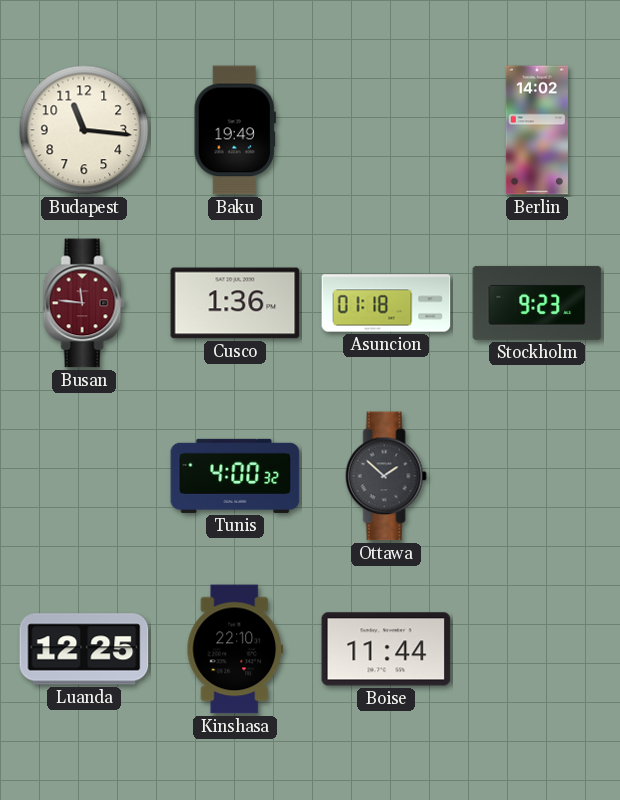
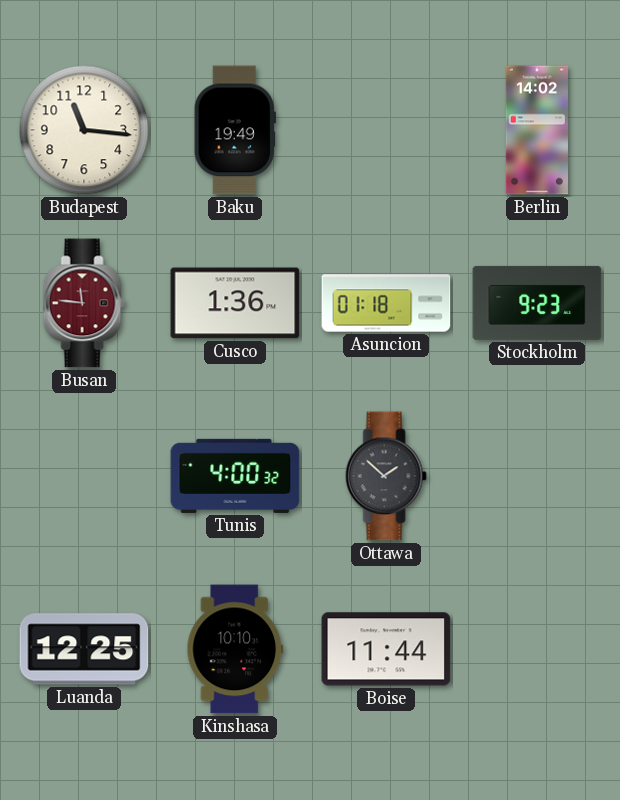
Kinshasa: 22:10 -> 10:10
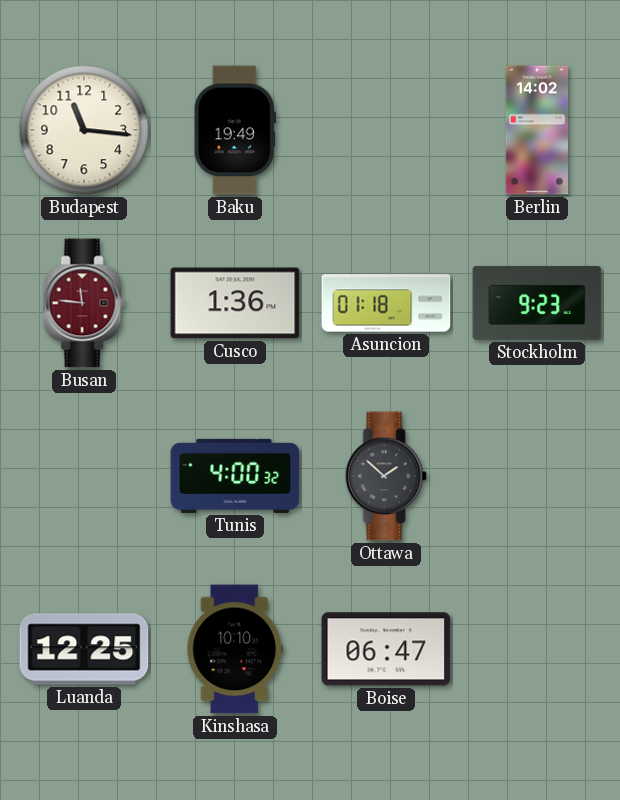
Boise: 11:44 -> 06:47
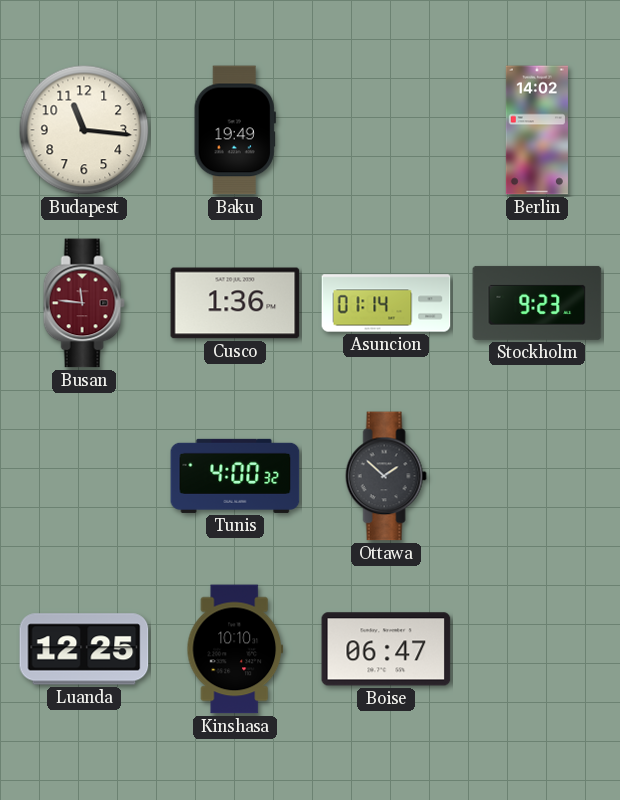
Asuncion: 01:18 -> 01:14
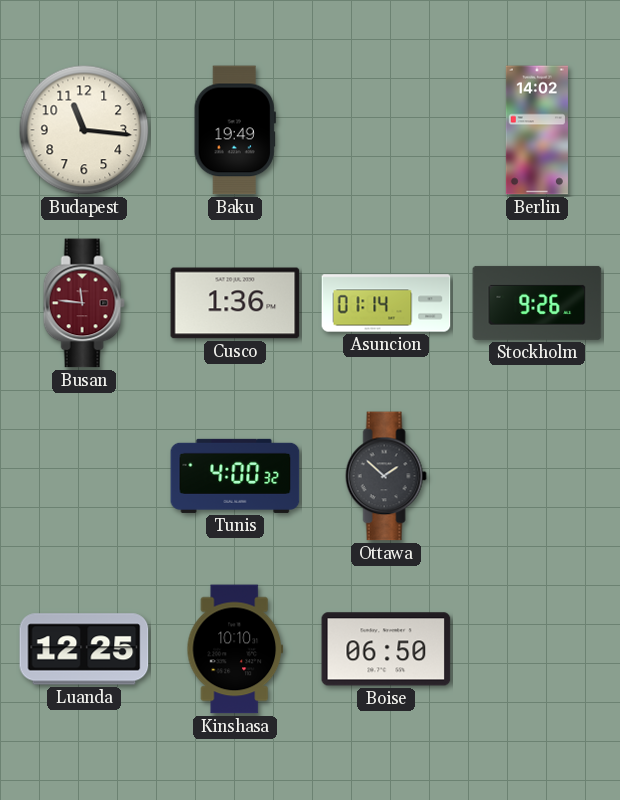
Stockholm: 9:23 -> 9:26
Boise: 06:47 -> 06:50
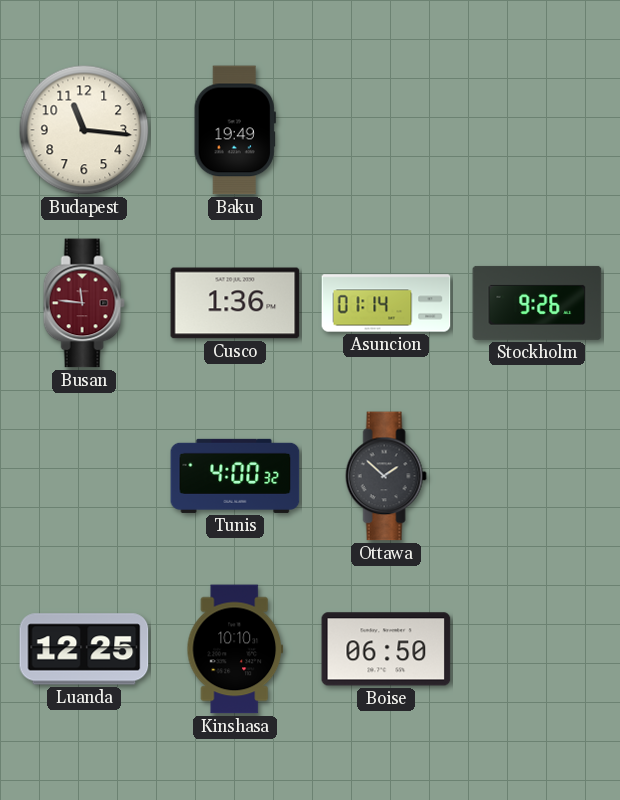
Berlin: 14:02 -> none
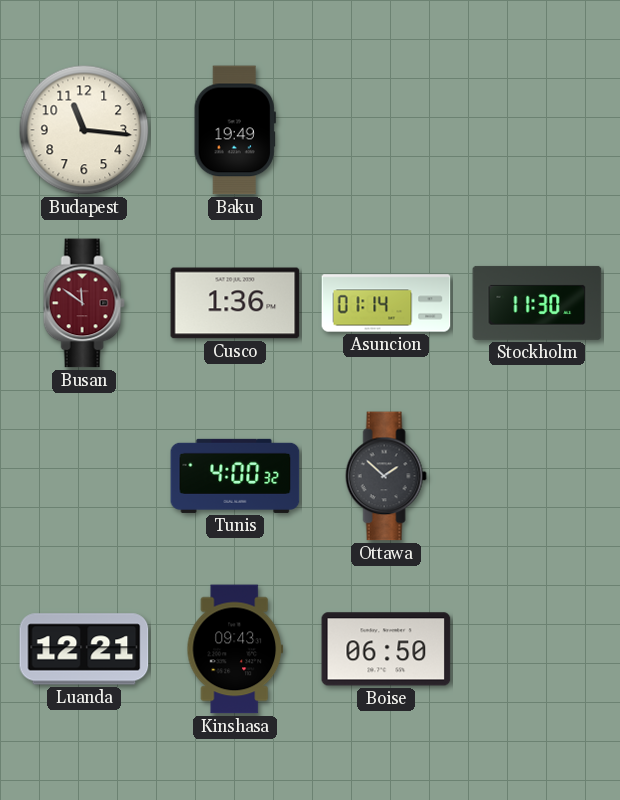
Busan: 11:46 -> 11:51
Stockholm: 9:26 -> 11:30
Luanda: 12:25 -> 12:21
Kinshasa: 10:10 -> 09:43
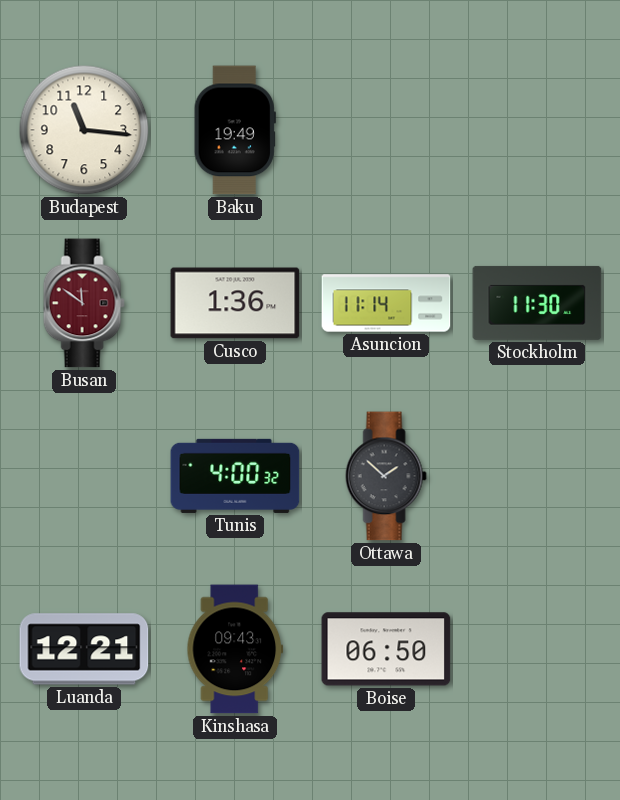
Asuncion: 01:14 -> 11:14
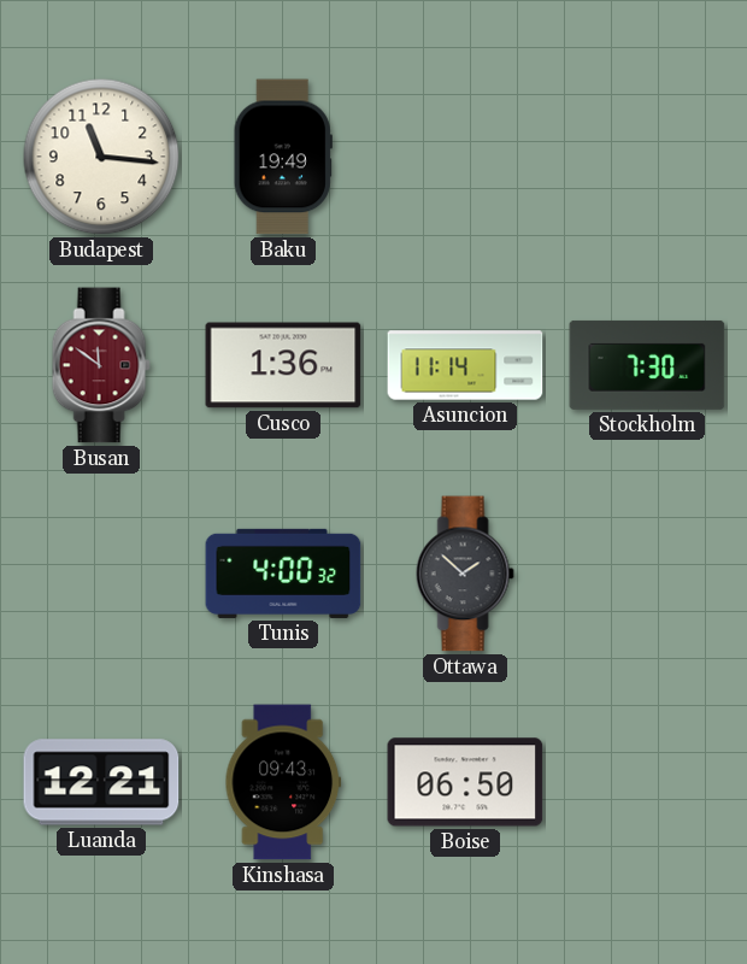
Stockholm: 11:30 -> 7:30
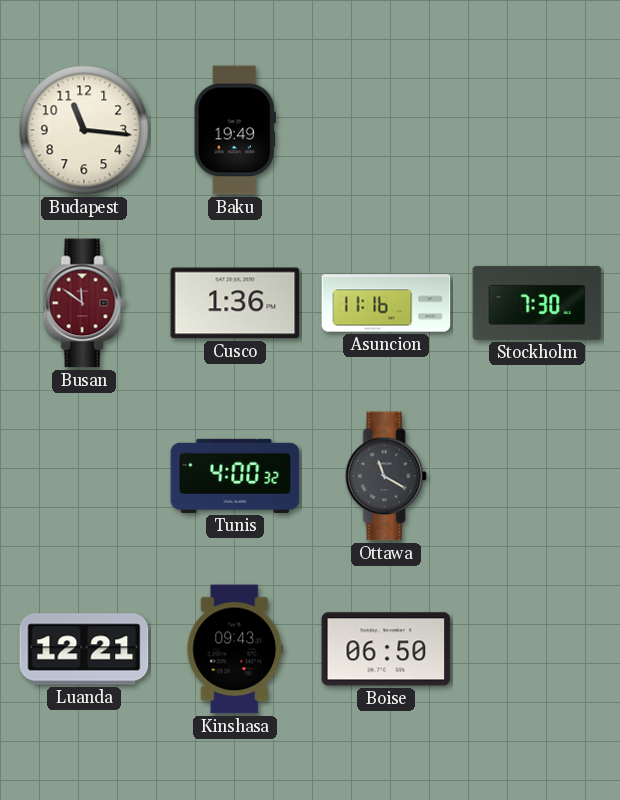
Asuncion: 11:14 -> 11:16
Ottawa: 1:52 -> 11:20
